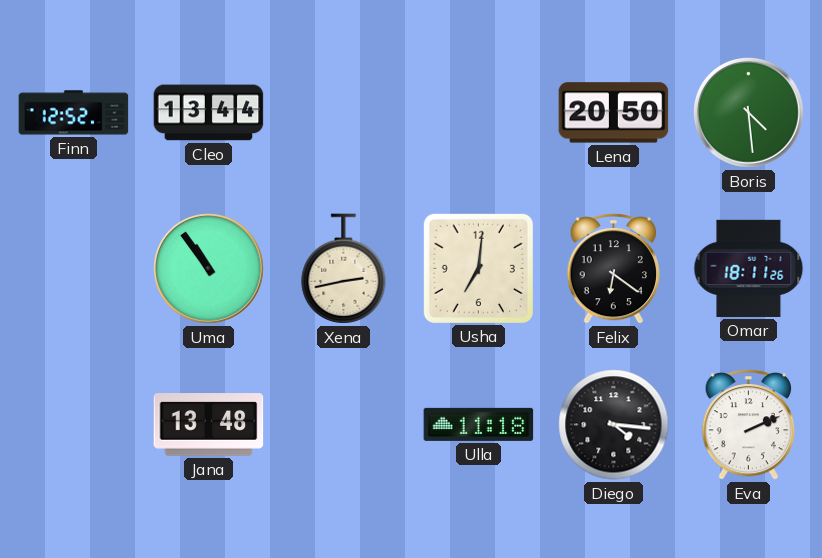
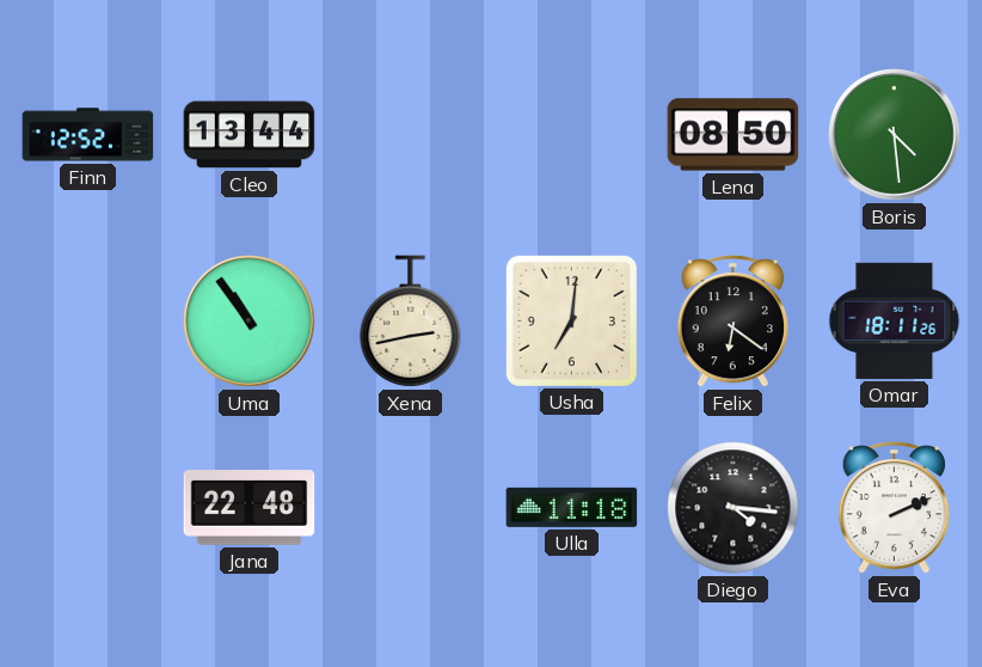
Lena: 20:50 -> 08:50
Jana: 13:48 -> 22:48
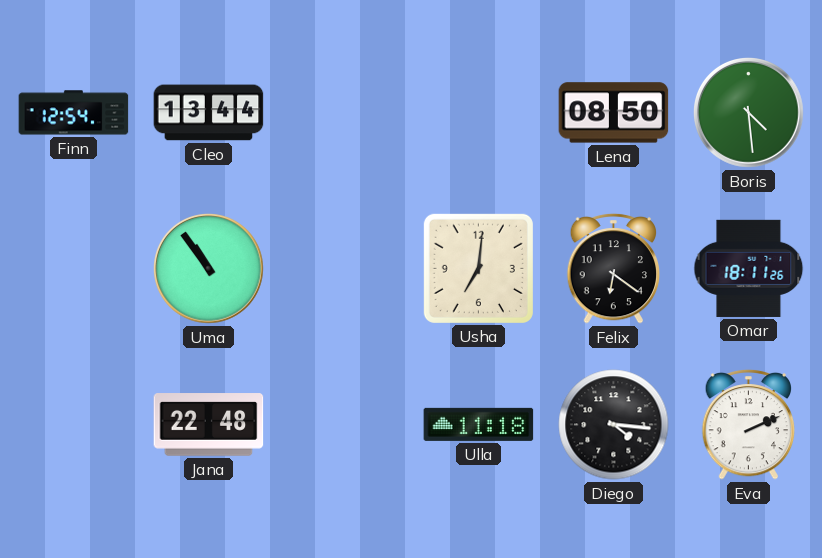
Finn: 12:52 -> 12:54
Xena: 2:43 -> none
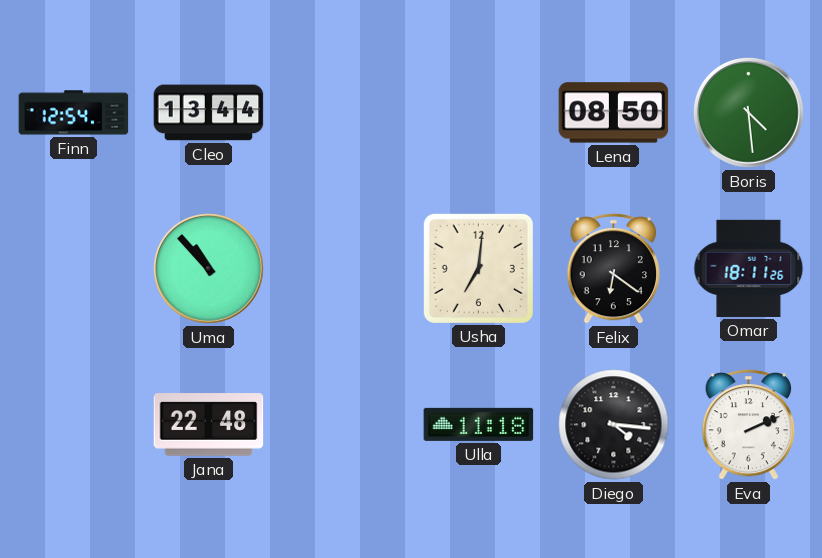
Uma: 10:54 -> 10:53
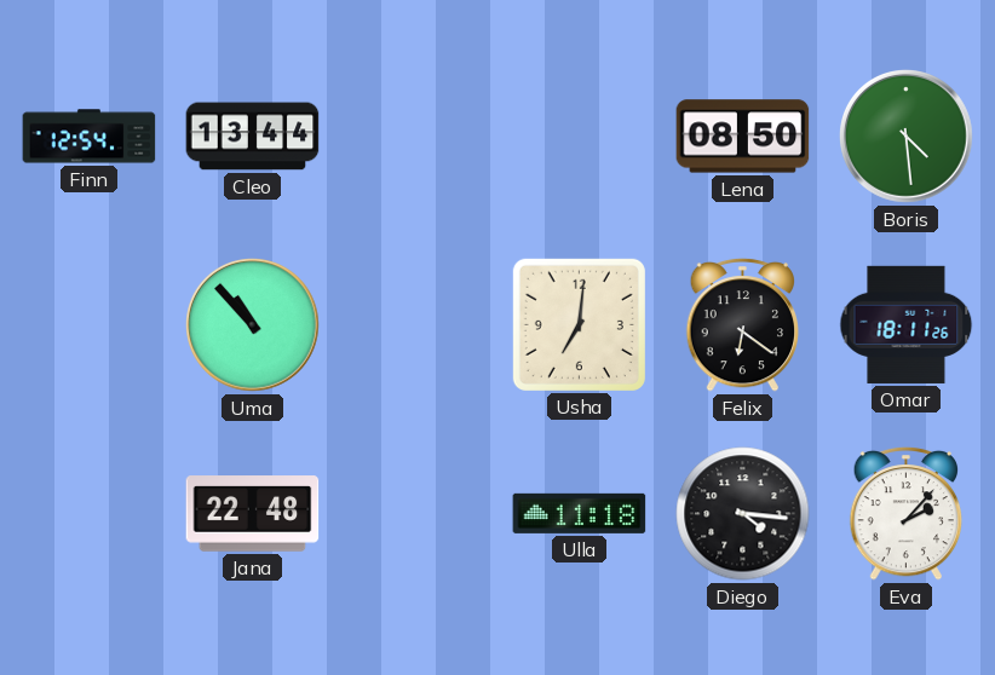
Eva: 2:11 -> 2:07
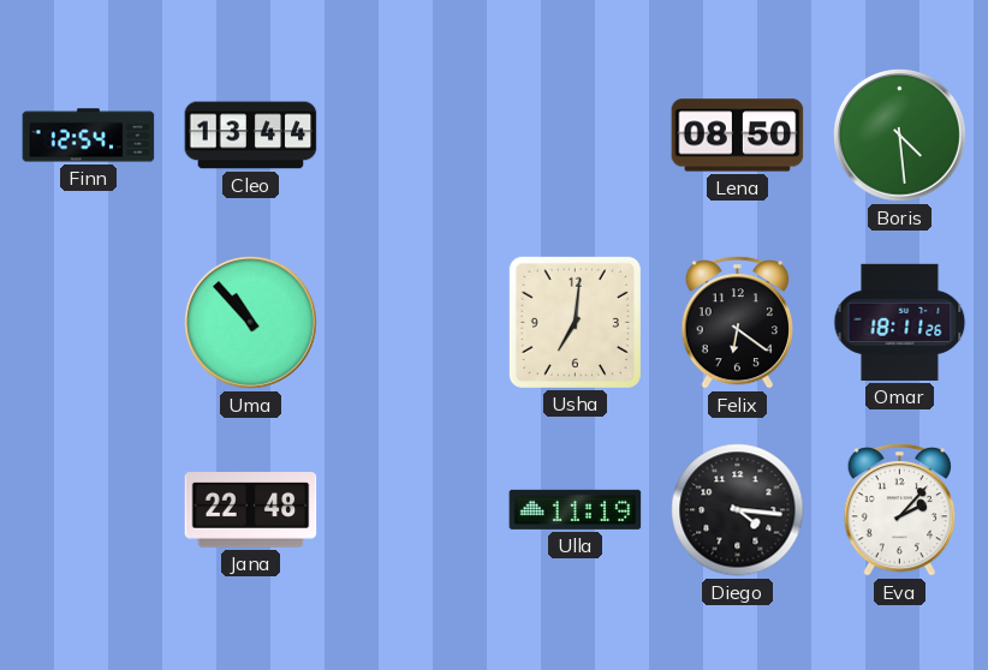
Ulla: 11:18 -> 11:19
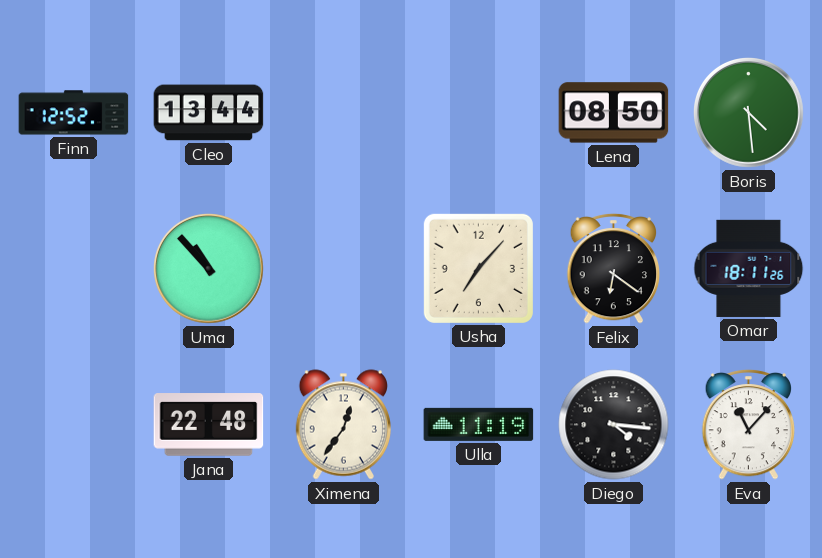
Finn: 12:54 -> 12:52
Usha: 7:01 -> 7:07
Ximena: none -> 12:36
Eva: 2:07 -> 11:07
